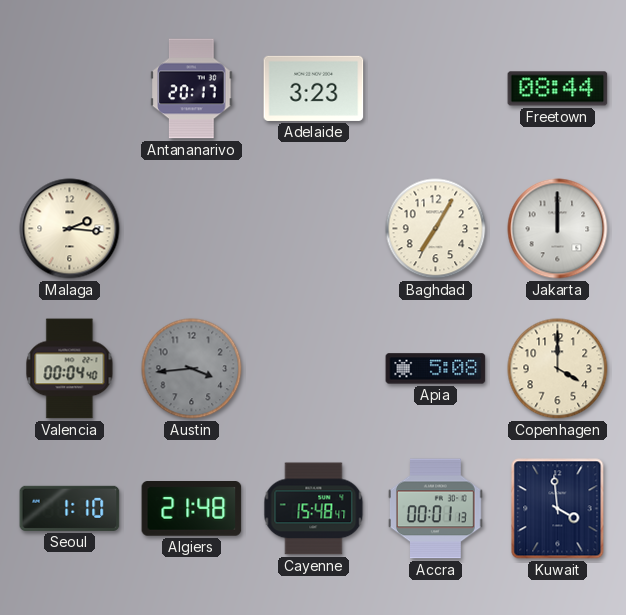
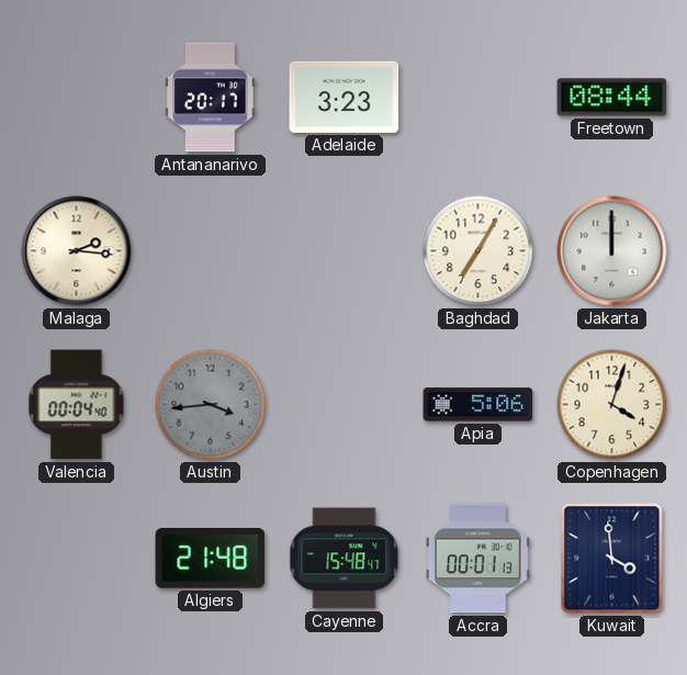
Apia: 5:08 -> 5:06
Copenhagen: 4:00 -> 4:03
Seoul: 1:10 -> none
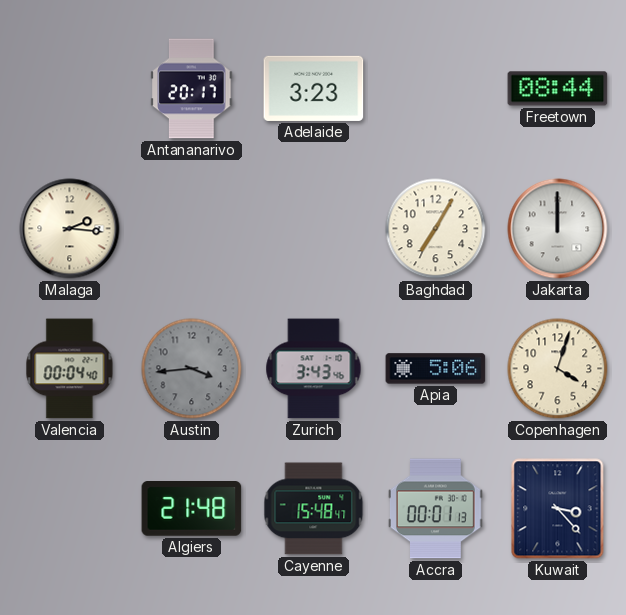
Zurich: none -> 3:43
Kuwait: 3:59 -> 3:23
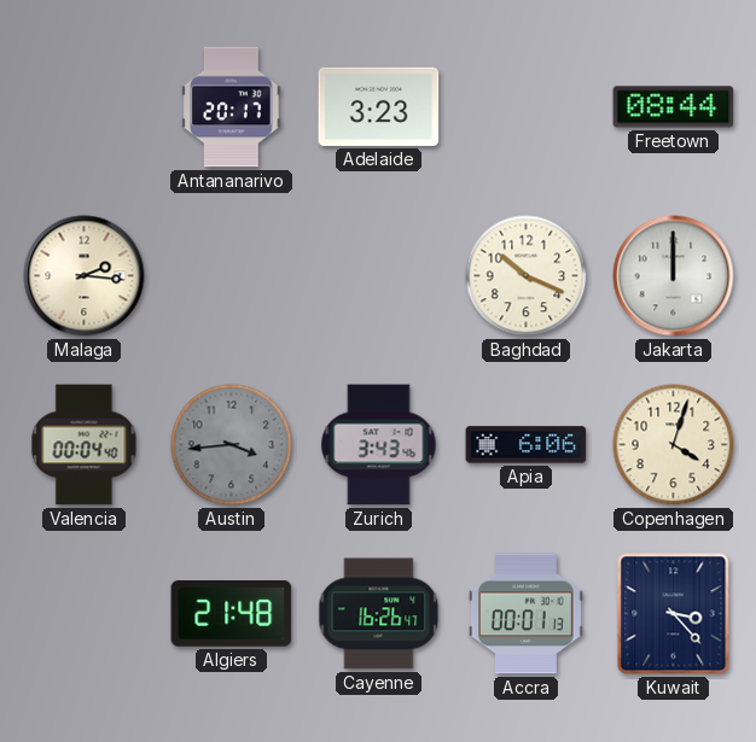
Baghdad: 7:05 -> 10:19
Apia: 5:06 -> 6:06
Cayenne: 15:48 -> 16:26
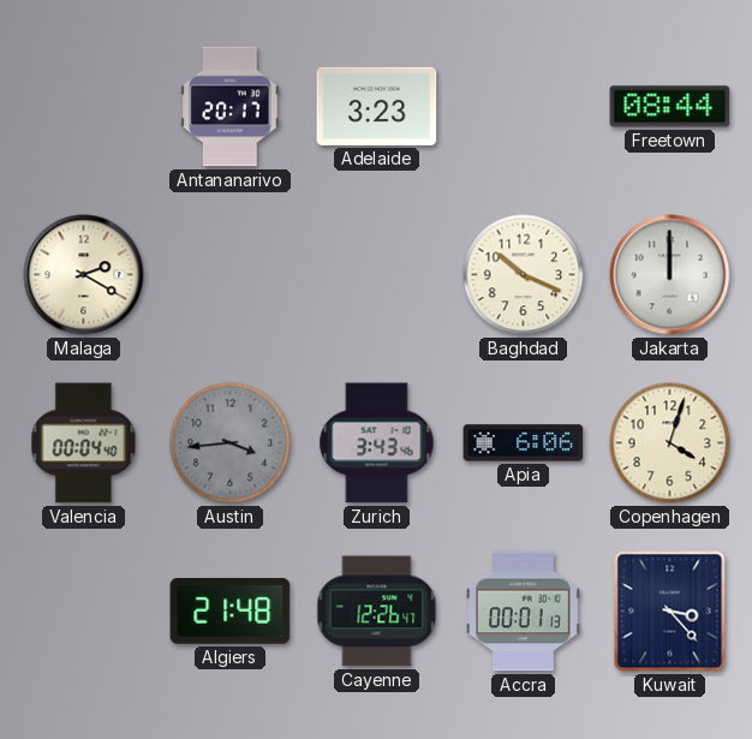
Malaga: 2:16 -> 2:20
Cayenne: 16:26 -> 12:26
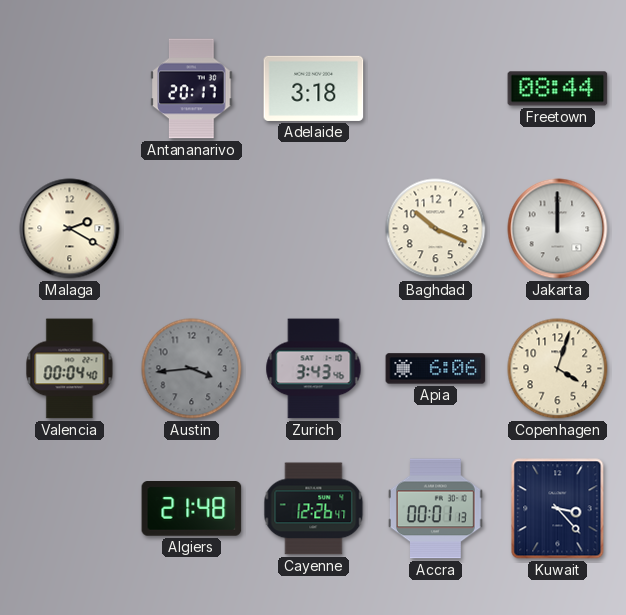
Adelaide: 3:23 -> 3:18
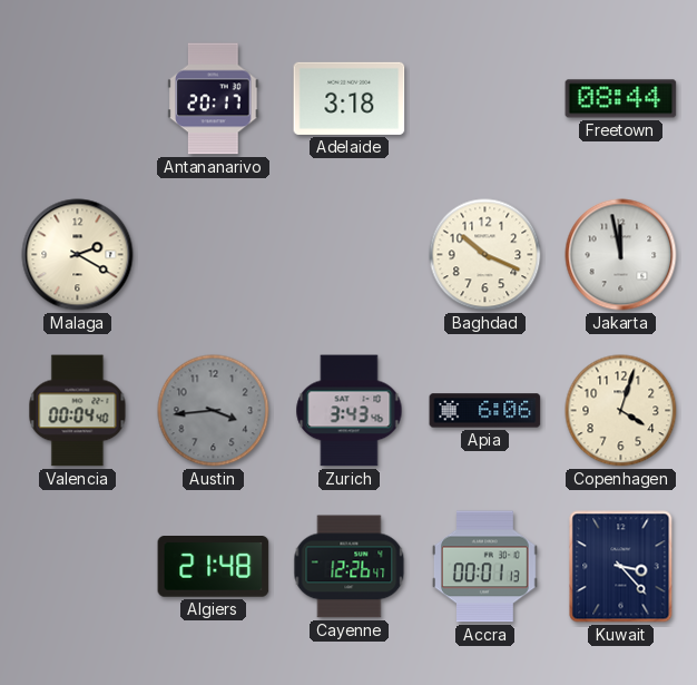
Jakarta: 12:00 -> 11:58
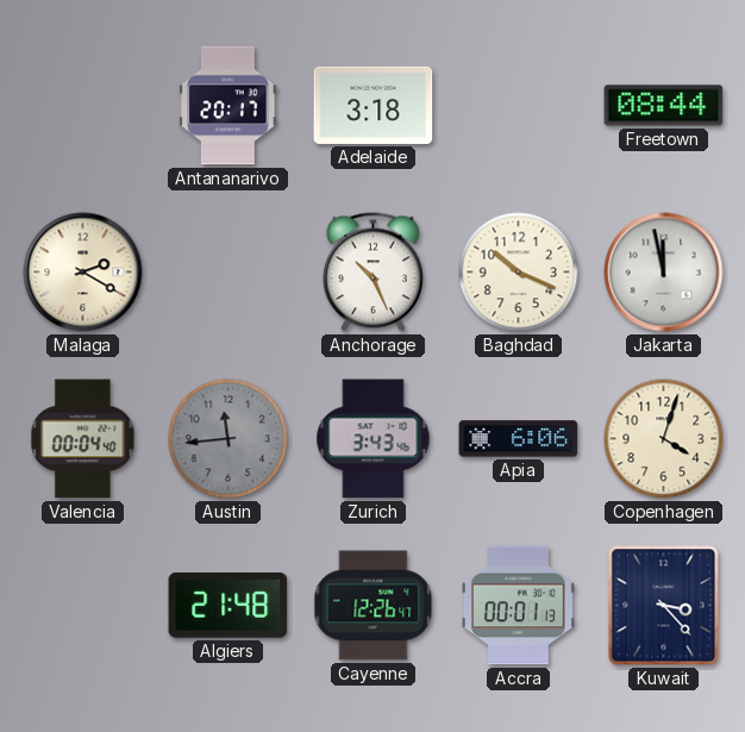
Anchorage: none -> 10:26
Austin: 3:44 -> 11:44
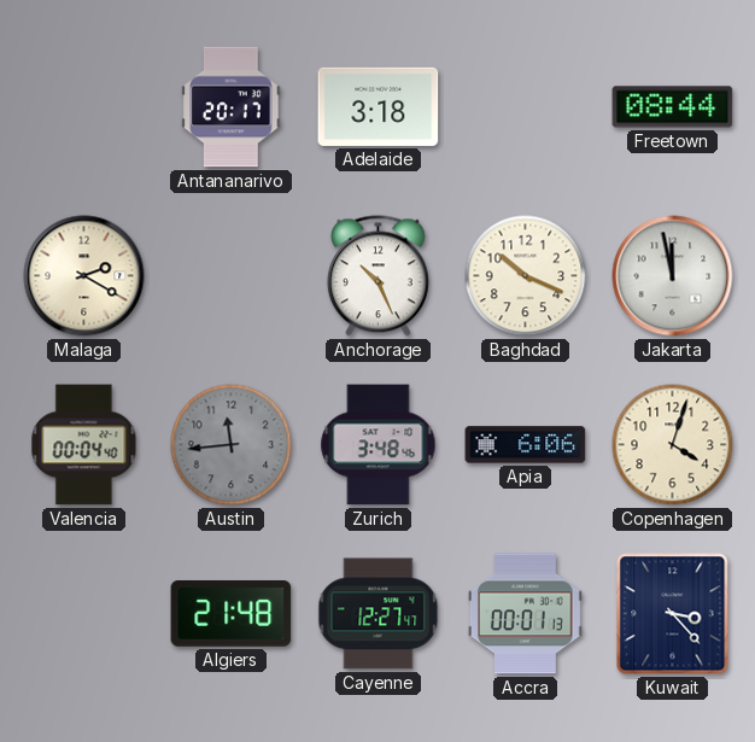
Zurich: 3:43 -> 3:48
Cayenne: 12:26 -> 12:27
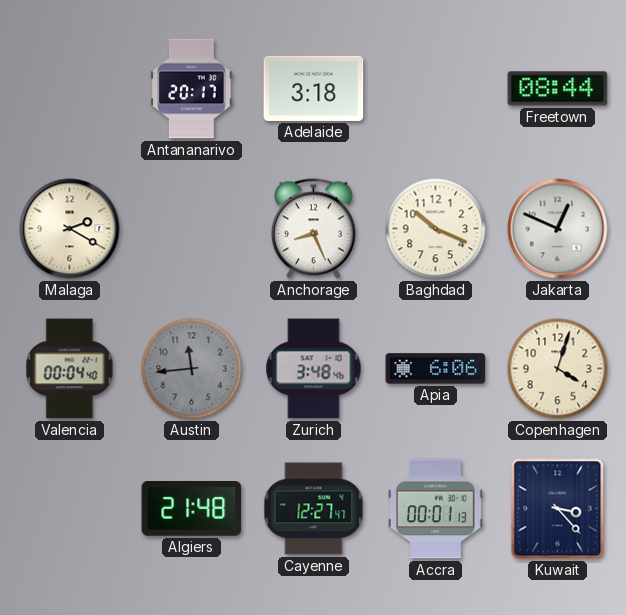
Anchorage: 10:26 -> 8:26
Jakarta: 11:58 -> 12:49
